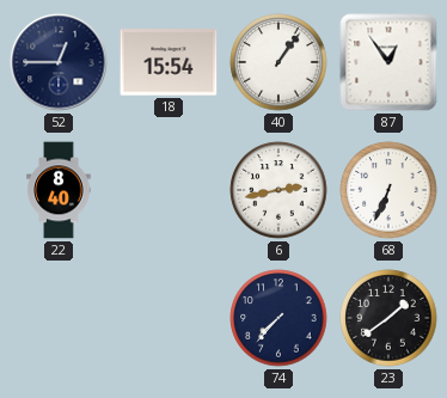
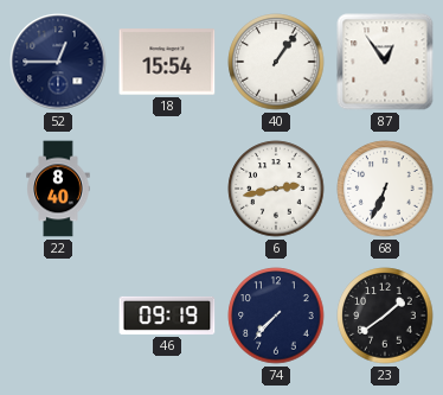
46: none -> 09:19
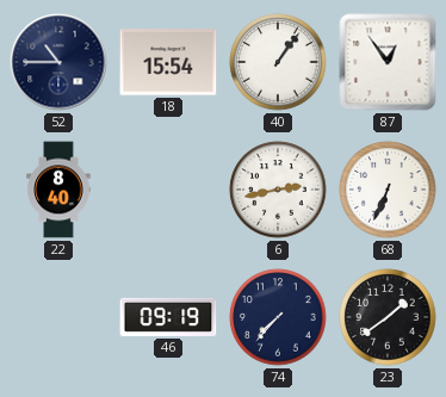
52: 12:45 -> 10:45
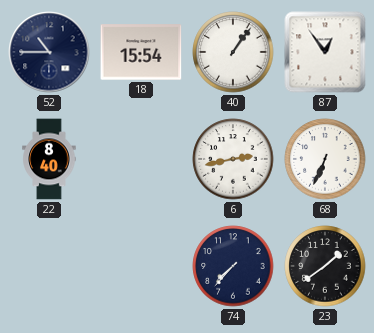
46: 09:19 -> none
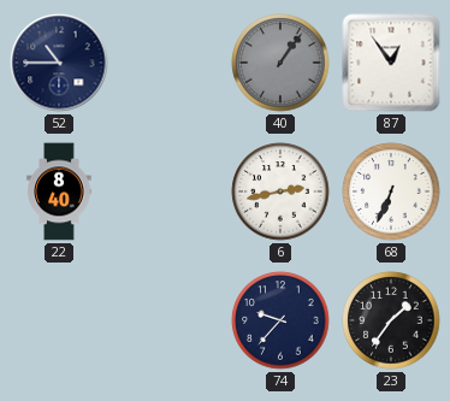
18: 15:54 -> none
40 dial: white -> grey
74: 7:37 -> 9:37
23: 1:39 -> 1:36
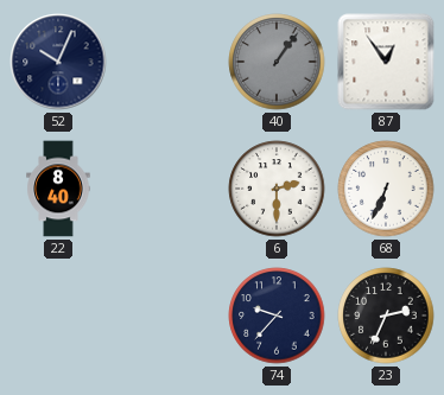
52: 10:45 -> 10:04
6: 2:43 -> 2:30
23: 1:36 -> 2:34
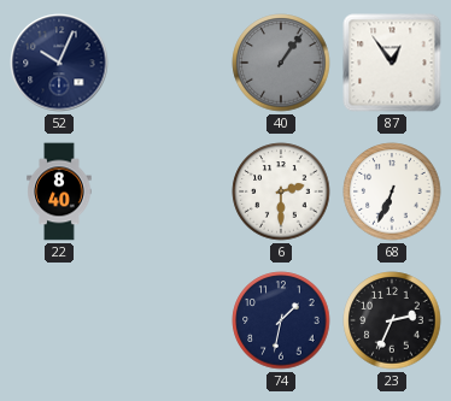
74: 9:37 -> 1:32
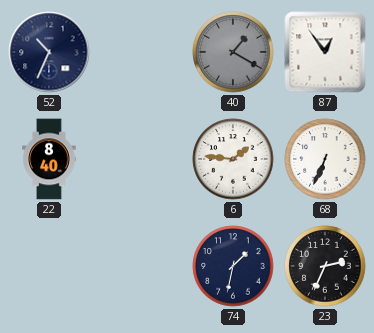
52: 10:04 -> 10:34
40: 1:06 -> 1:20
6: 2:30 -> 1:46
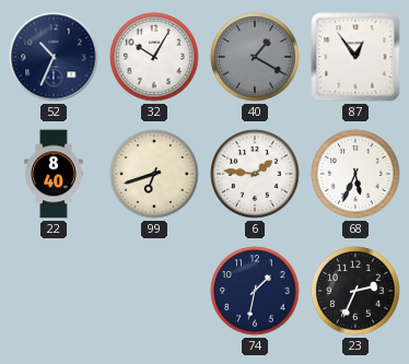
32: none -> 10:05
99: none -> 6:42
68: 6:34 -> 5:34
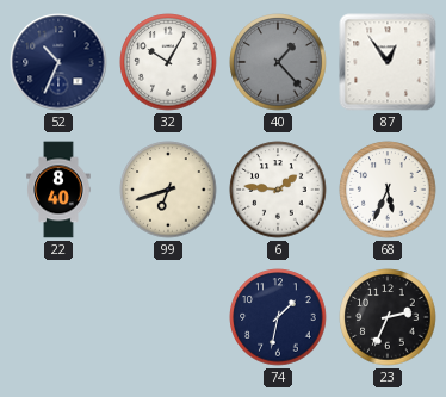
40: 1:20 -> 1:23
